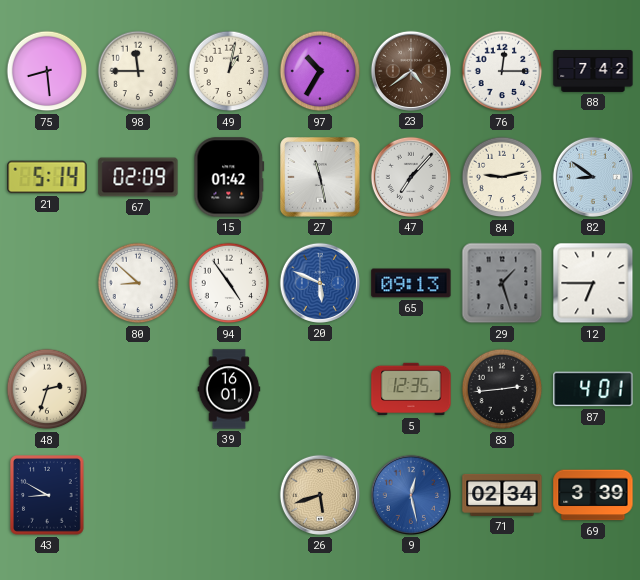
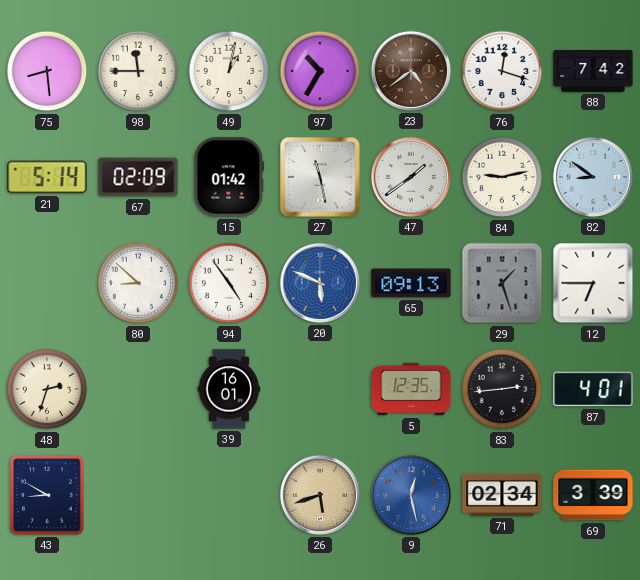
76: 12:15 -> 12:18
47: 7:07 -> 1:39
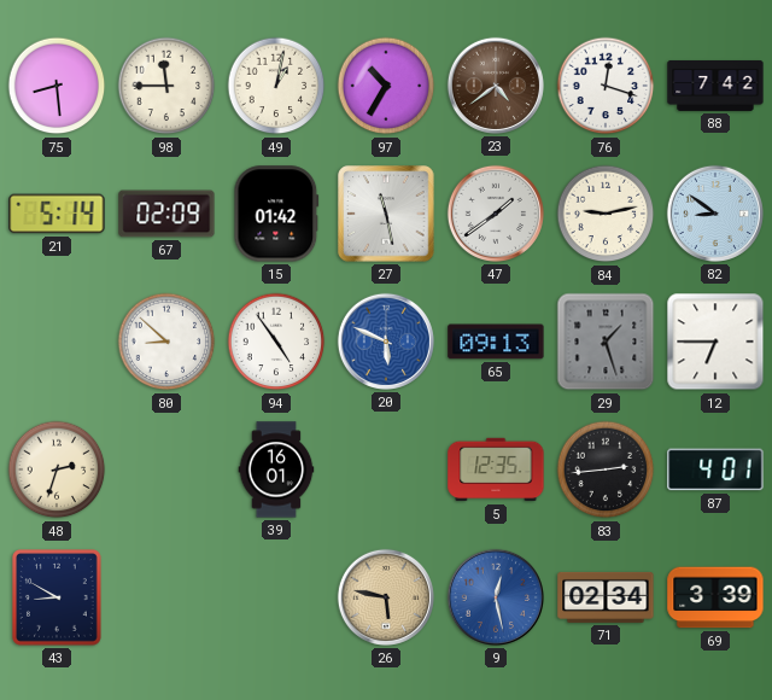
26: 5:42 -> 5:47
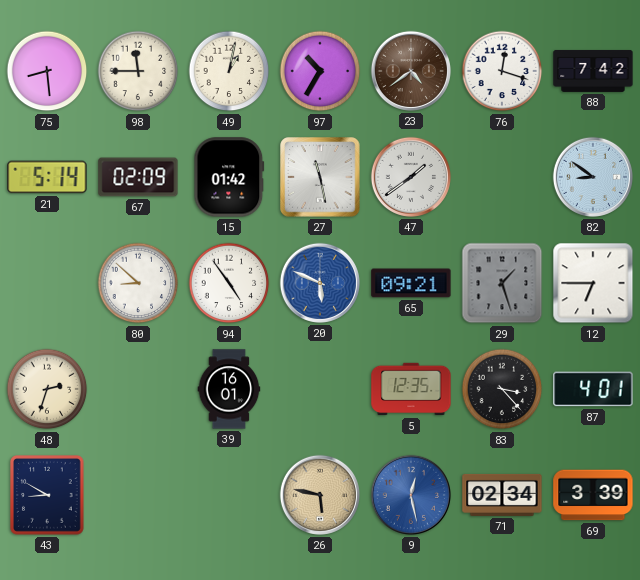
84: 9:13 -> none
65: 09:13 -> 09:21
83: 2:44 -> 3:23
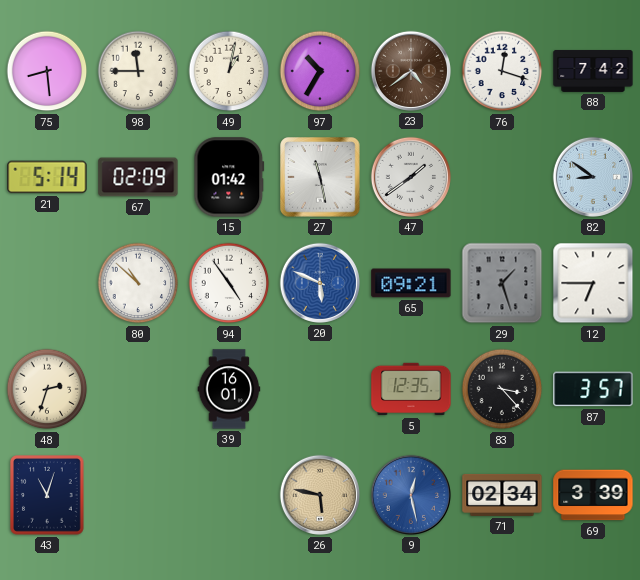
80: 8:52 -> 10:52
87: 4:01 -> 3:57
43: 8:50 -> 11:03
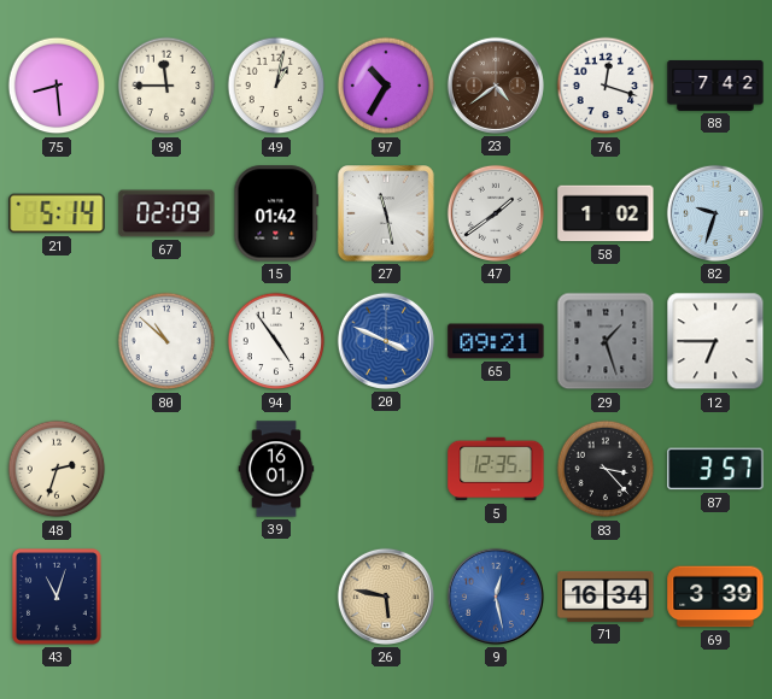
58: none -> 1:02
82: 8:51 -> 9:33
20: 5:49 -> 3:49
71: 02:34 -> 16:34
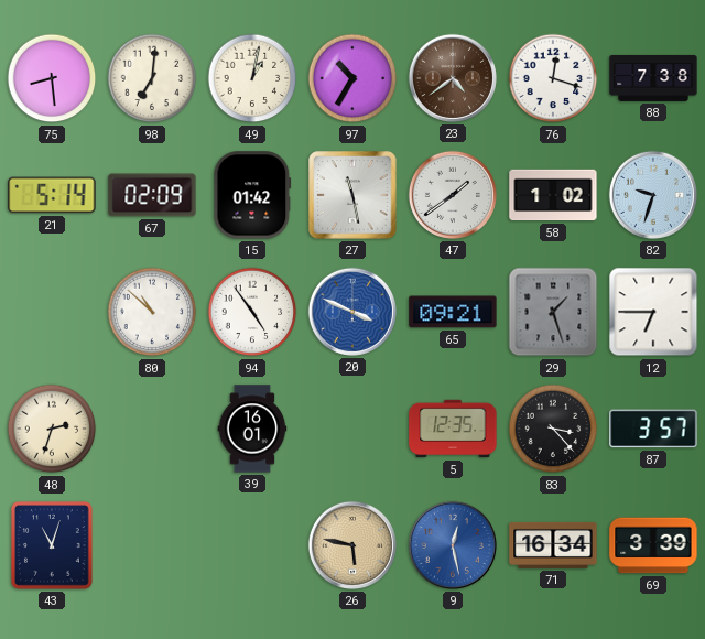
98: 11:45 -> 7:01
88: 7:42 -> 7:38
